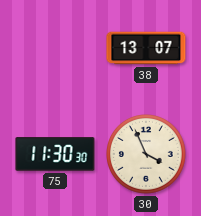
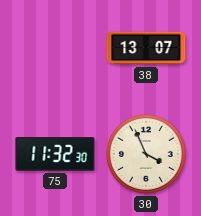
75: 11:30 -> 11:32
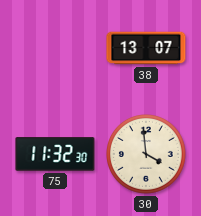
30: 3:56 -> 3:59
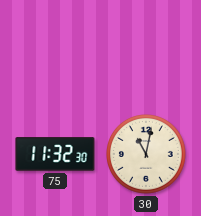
38: 13:07 -> none
30: 3:59 -> 11:02
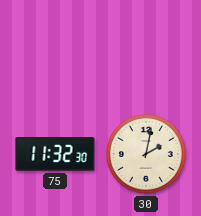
30: 11:02 -> 2:02
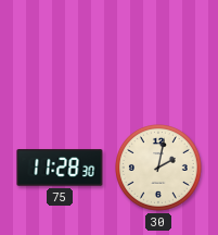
75: 11:32 -> 11:28
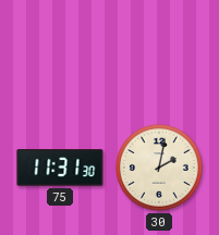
75: 11:28 -> 11:31
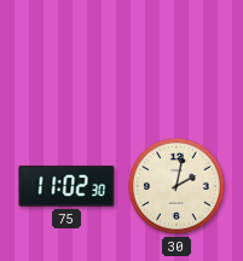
75: 11:31 -> 11:02
